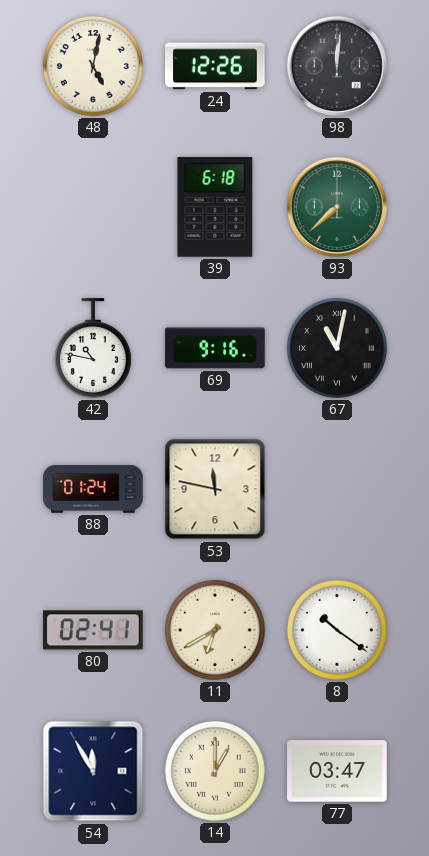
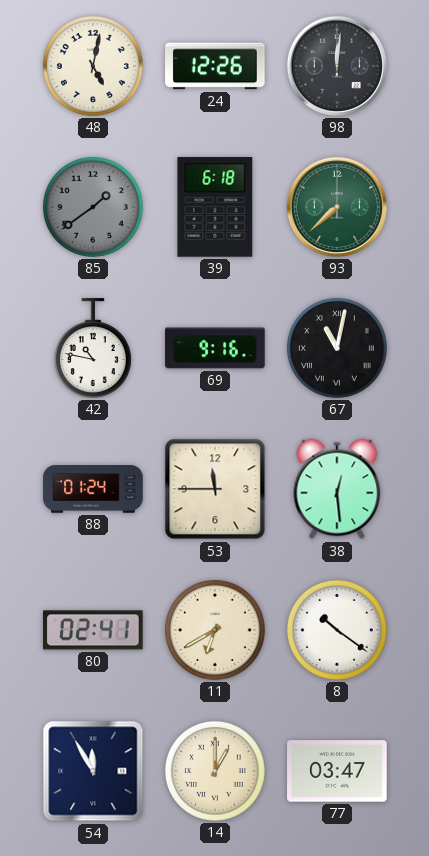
85: none -> 1:39
53: 11:47 -> 11:45
38: none -> 12:29
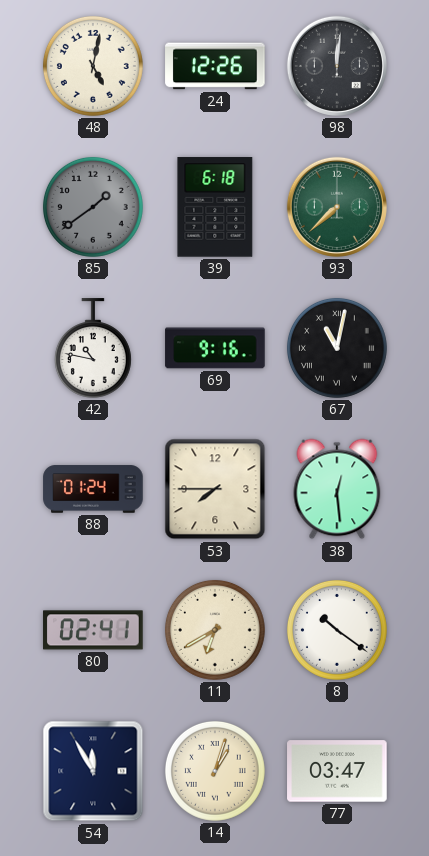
53: 11:45 -> 7:45
14: 1:00 -> 1:03
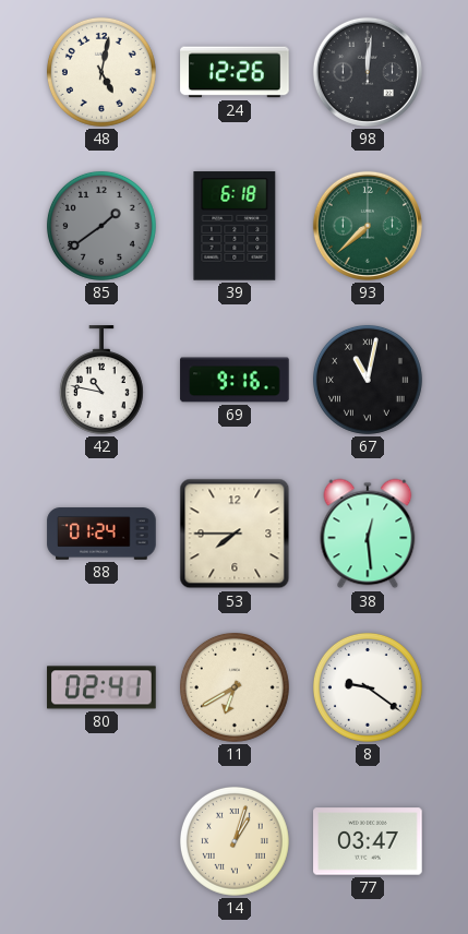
8: 10:21 -> 9:21
54: 11:55 -> none
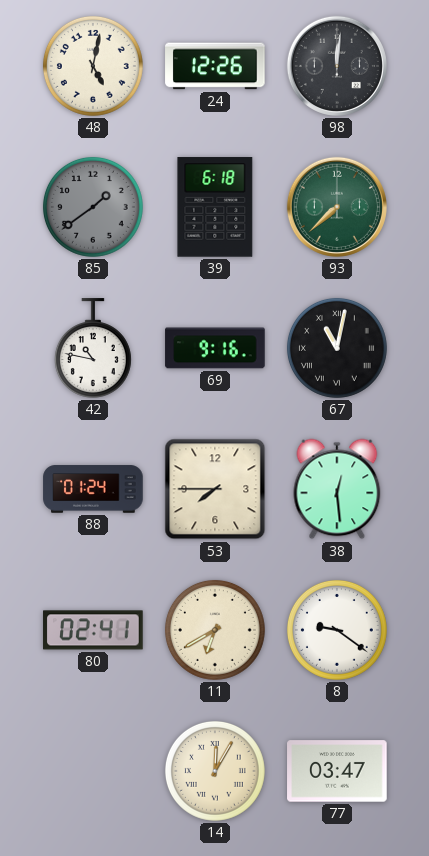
14: 1:03 -> 12:05
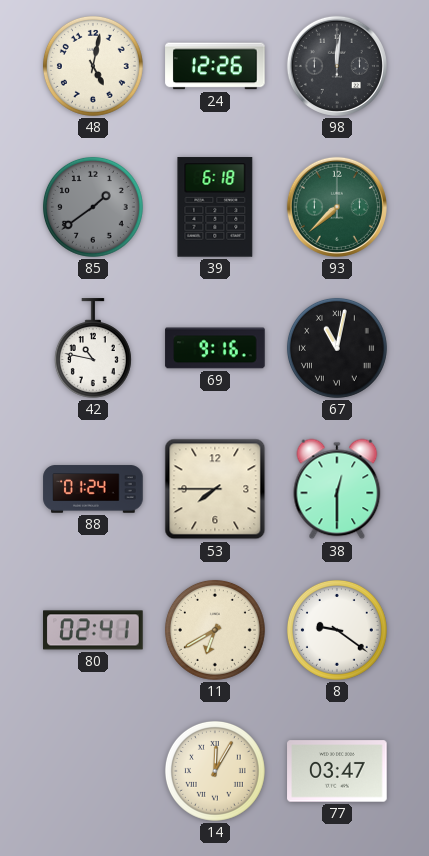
38: 12:29 -> 12:30
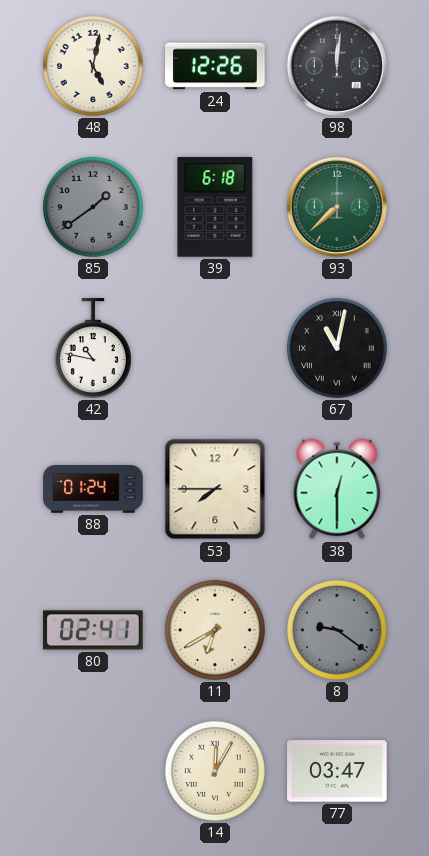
69: 9:16 -> none
8 dial: white -> grey
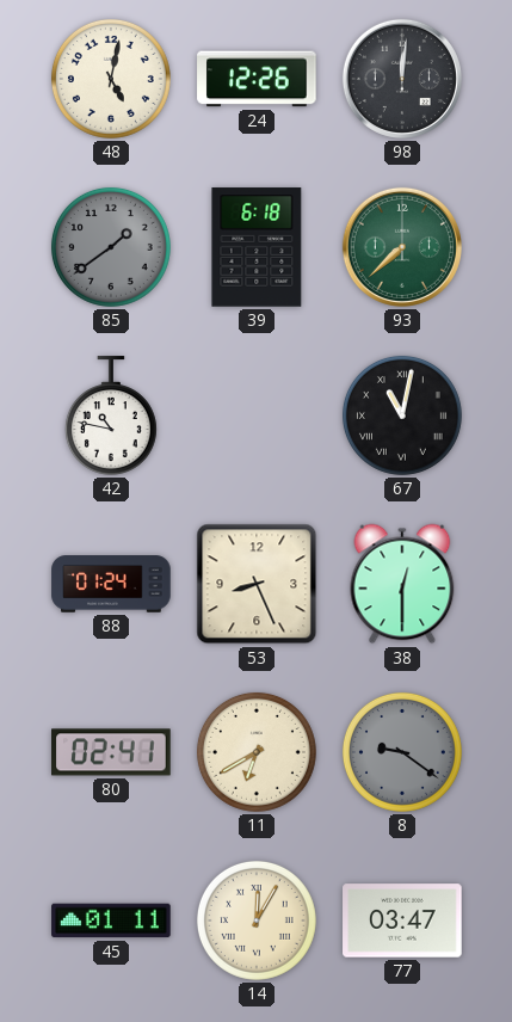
53: 7:45 -> 8:26
45: none -> 01:11
